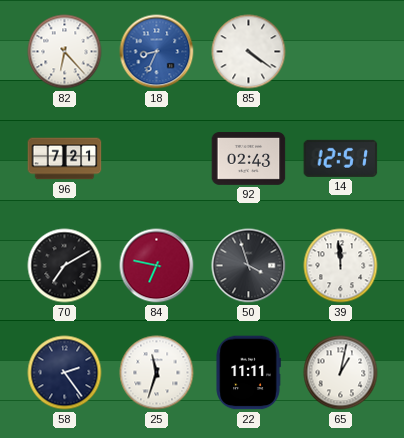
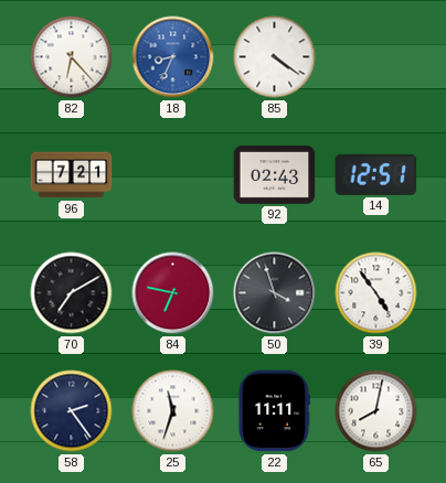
39: 11:59 -> 4:54
65: 1:02 -> 8:02
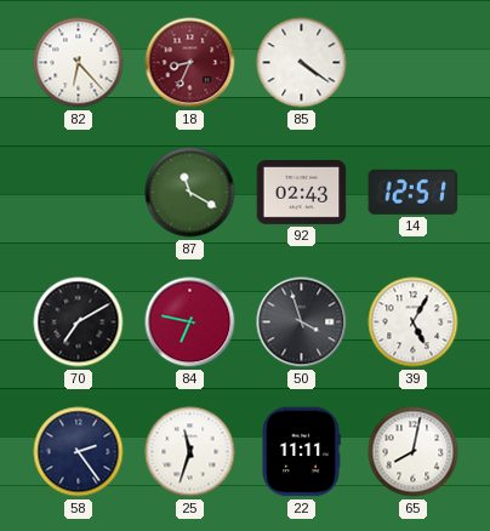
18 dial: blue -> burgundy
96: 7:21 -> none
87: none -> 11:20
39: 4:54 -> 5:05
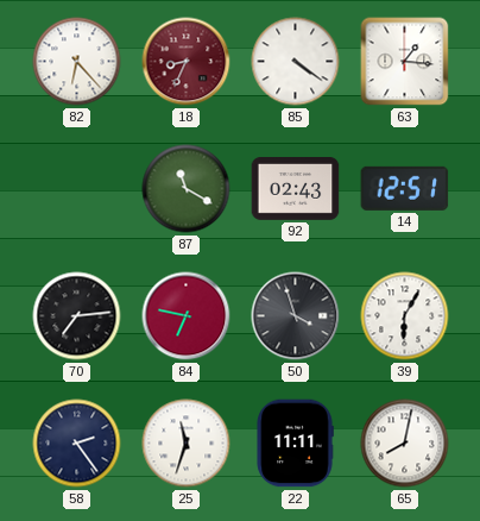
63: none -> 1:16
70: 7:10 -> 7:14
39: 5:05 -> 6:05
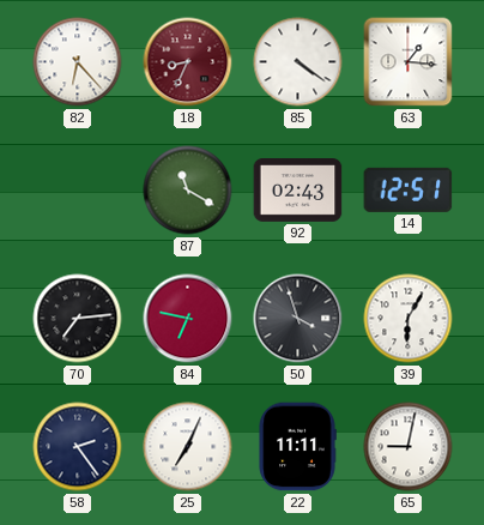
25: 11:33 -> 7:04
65: 8:02 -> 9:02
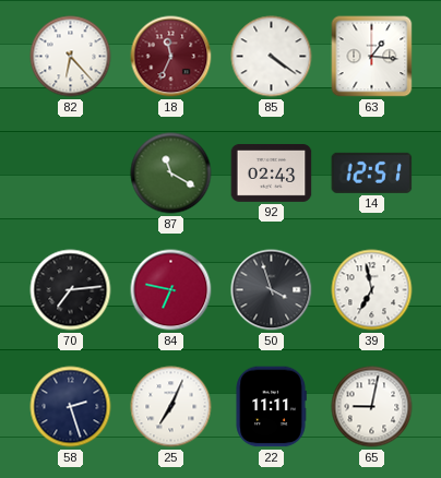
18: 8:34 -> 11:34
39: 6:05 -> 6:58
58: 2:24 -> 2:27
